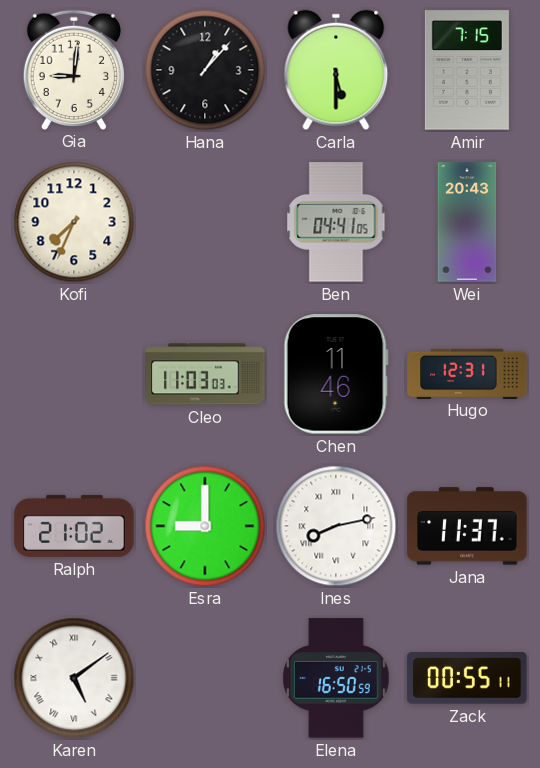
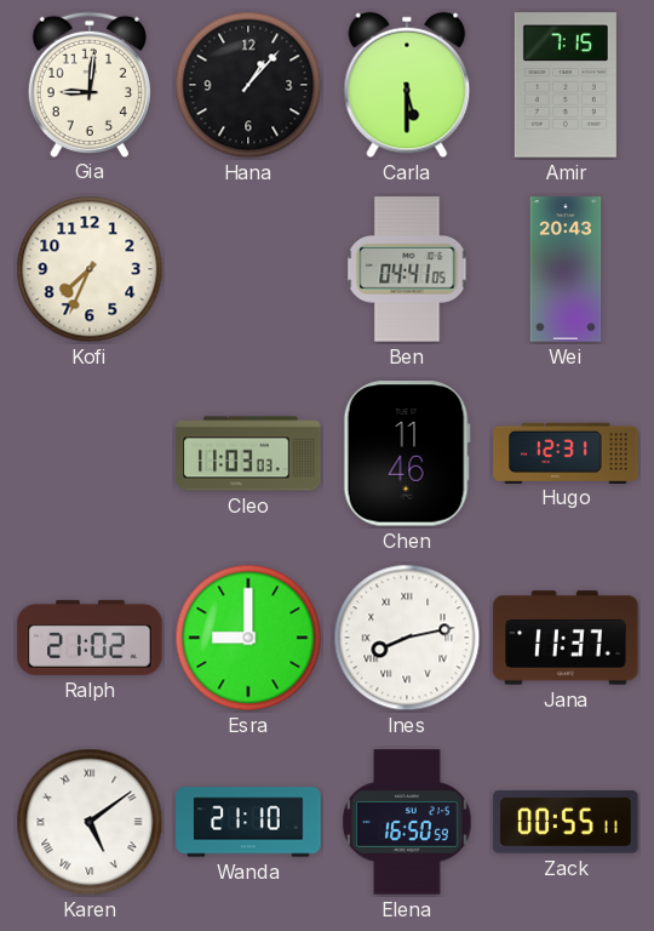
Wanda: none -> 21:10
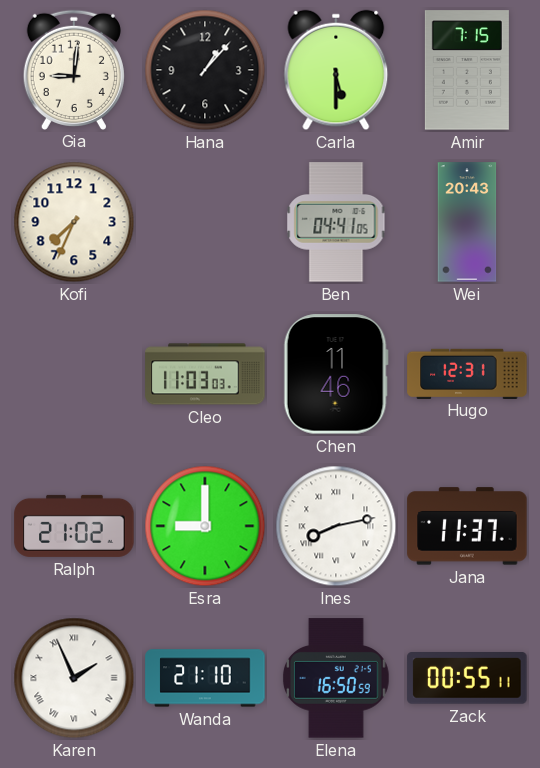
Karen: 5:09 -> 1:56
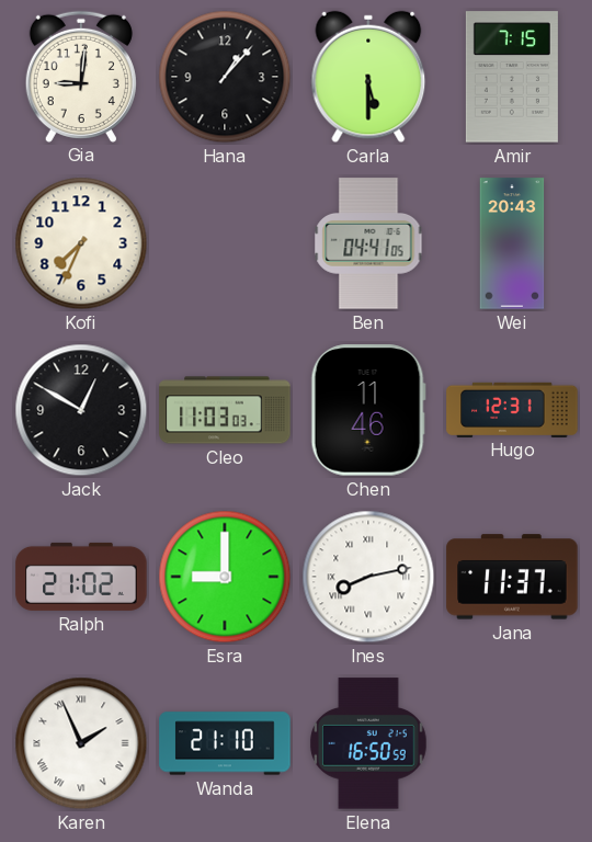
Jack: none -> 12:50
Zack: 00:55 -> none
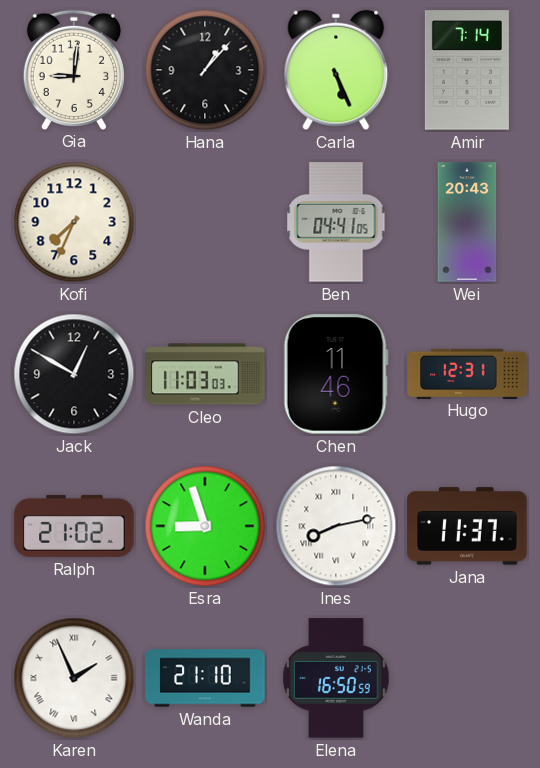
Carla: 5:30 -> 5:26
Amir: 7:15 -> 7:14
Esra: 9:00 -> 8:57
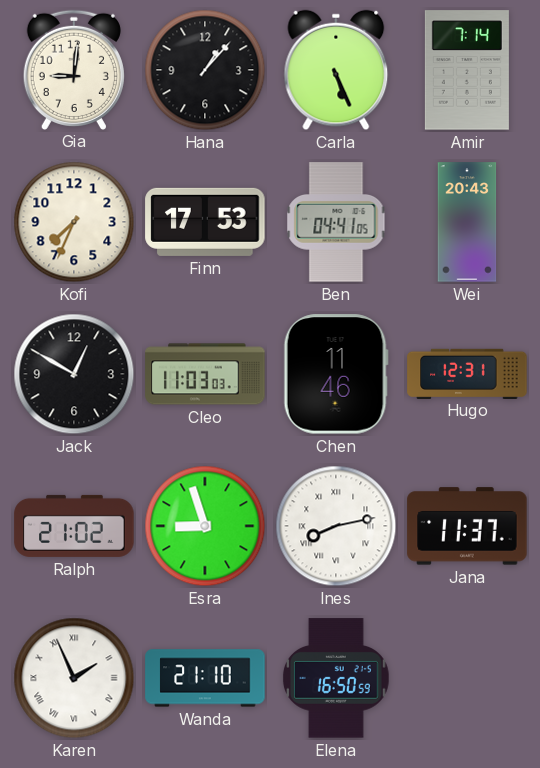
Finn: none -> 17:53
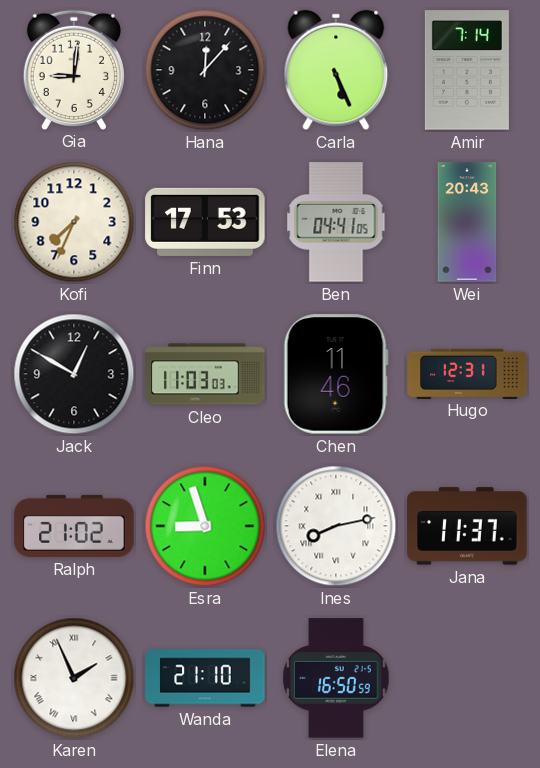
Hana: 1:07 -> 12:07
